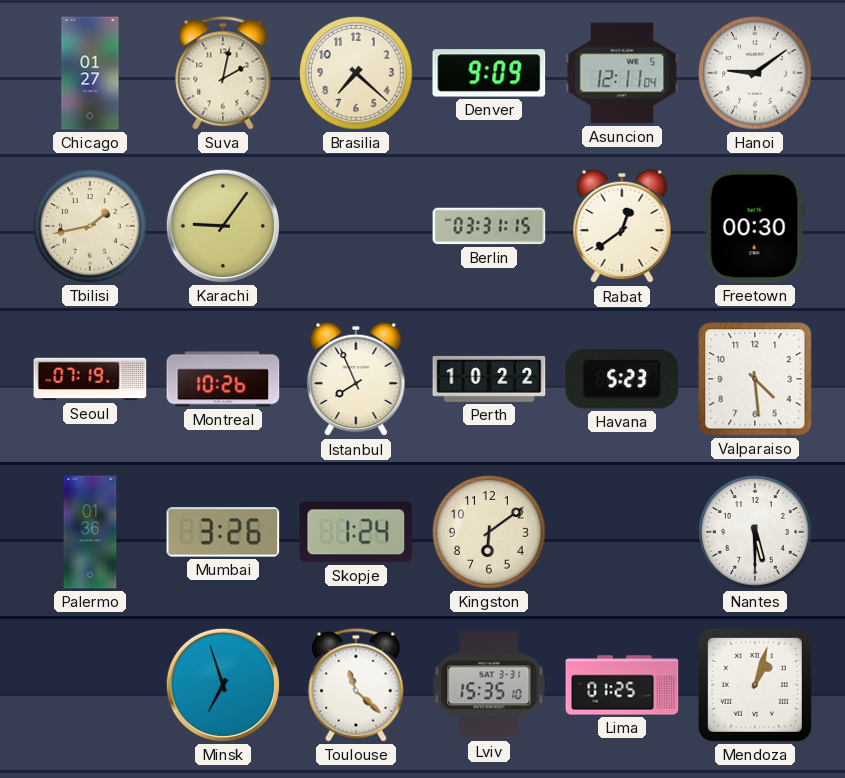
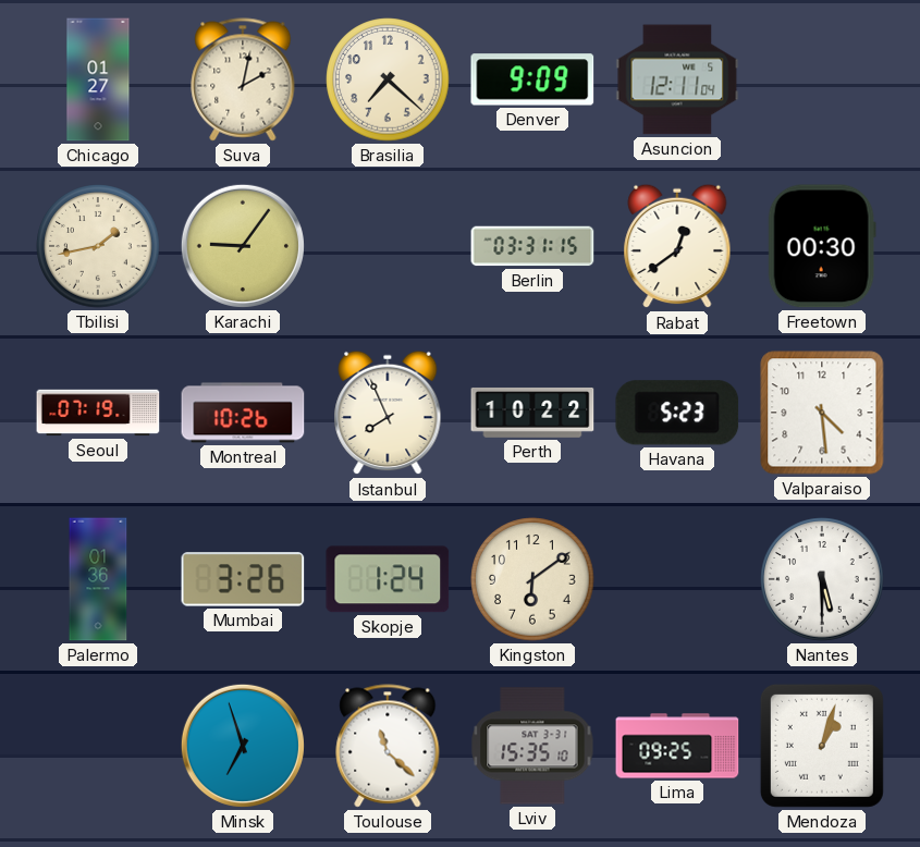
Hanoi: 9:09 -> none
Lima: 01:25 -> 09:25
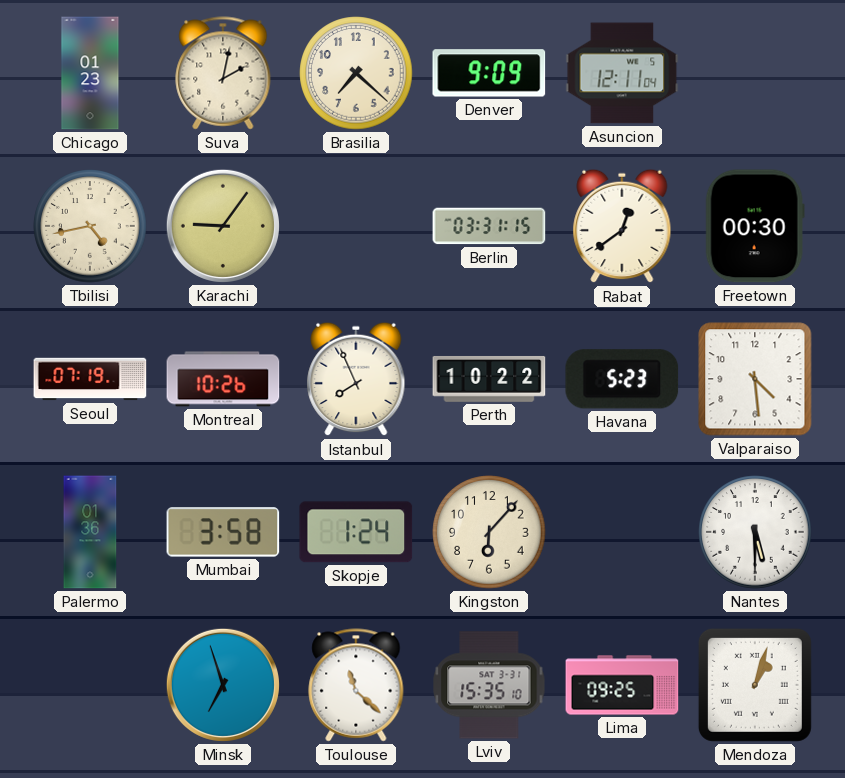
Chicago: 01:27 -> 01:23
Tbilisi: 1:43 -> 4:43
Mumbai: 3:26 -> 3:58
Kingston: 6:09 -> 6:07
